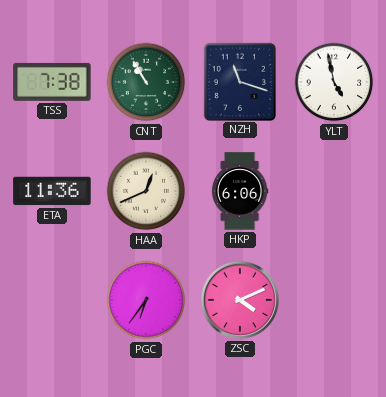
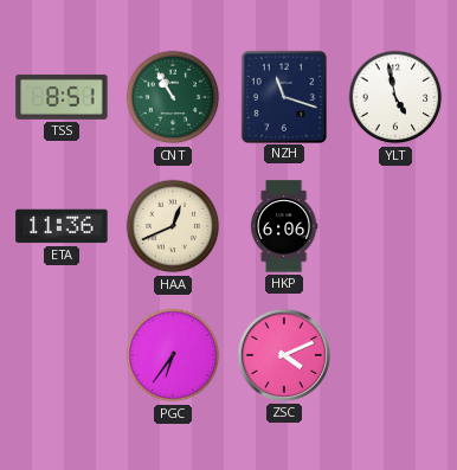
TSS: 7:38 -> 8:51
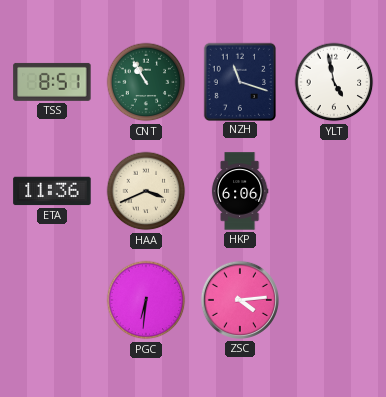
HAA: 12:41 -> 3:41
PGC: 6:36 -> 6:31
ZSC: 4:11 -> 4:14
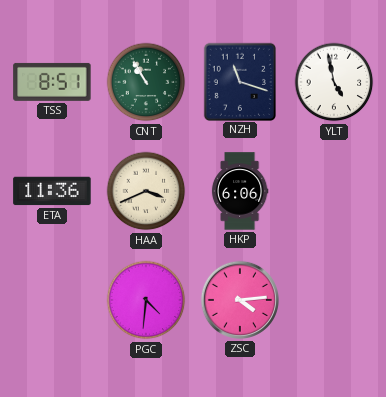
PGC: 6:31 -> 4:31
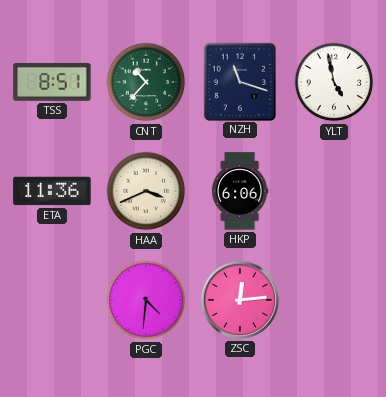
CNT: 10:55 -> 10:37
ZSC: 4:14 -> 12:14
